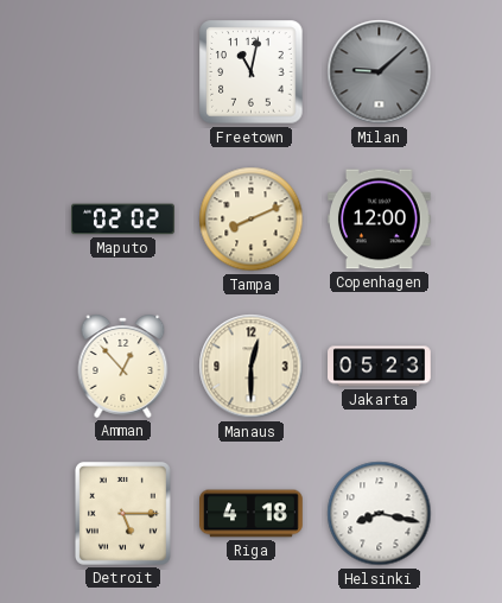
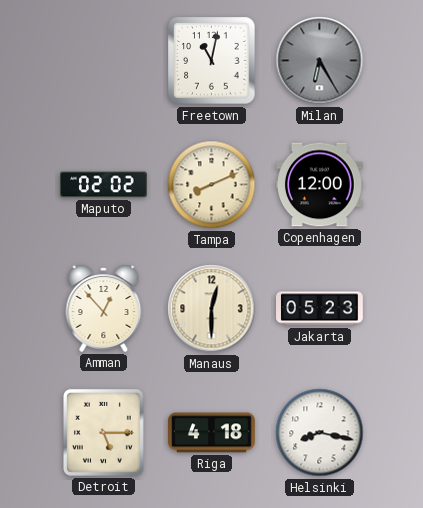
Milan: 9:08 -> 6:25
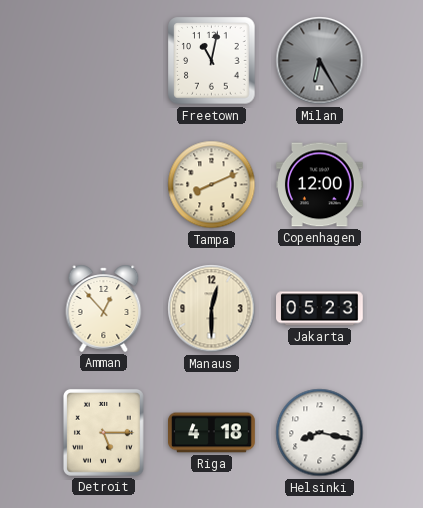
Maputo: 02:02 -> none
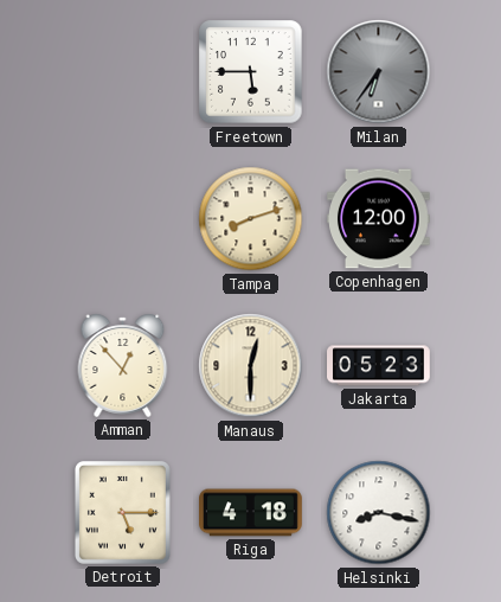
Freetown: 11:02 -> 5:45
Milan: 6:25 -> 6:36
Tampa: 8:11 -> 8:12
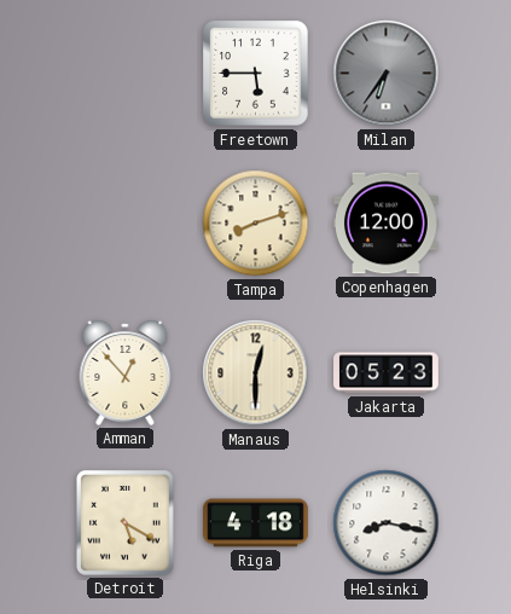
Detroit: 5:15 -> 5:20
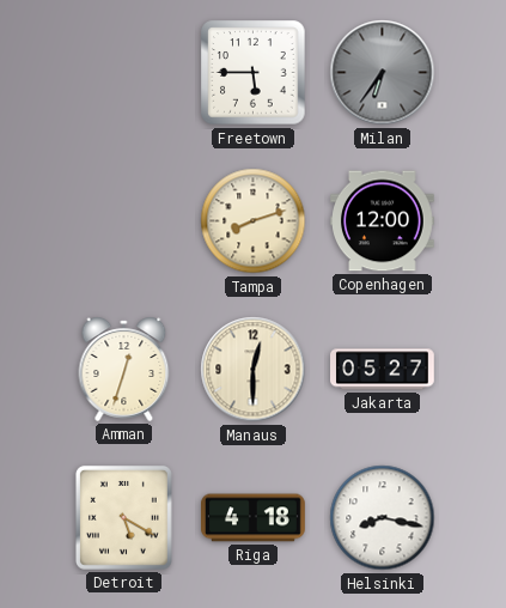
Amman: 12:53 -> 12:33
Jakarta: 05:23 -> 05:27
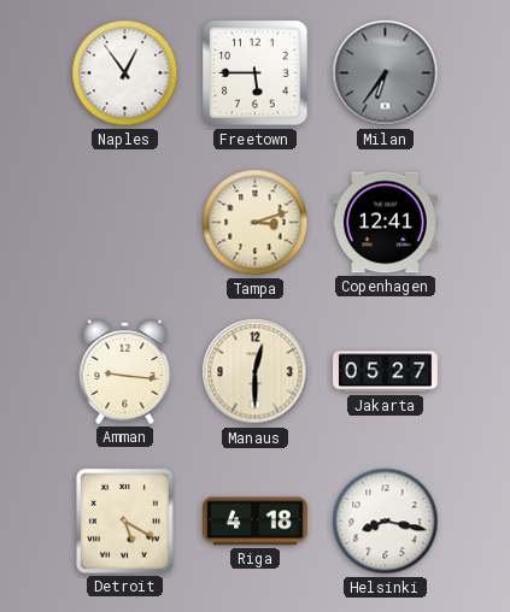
Naples: none -> 12:54
Tampa: 8:12 -> 3:12
Copenhagen: 12:00 -> 12:41
Amman: 12:33 -> 9:16
